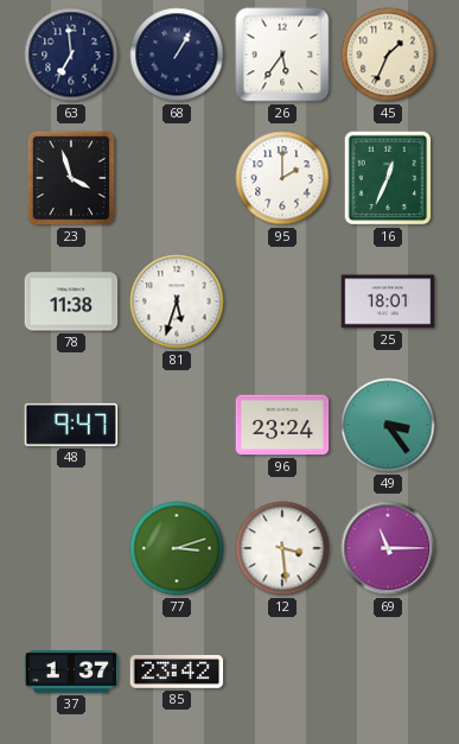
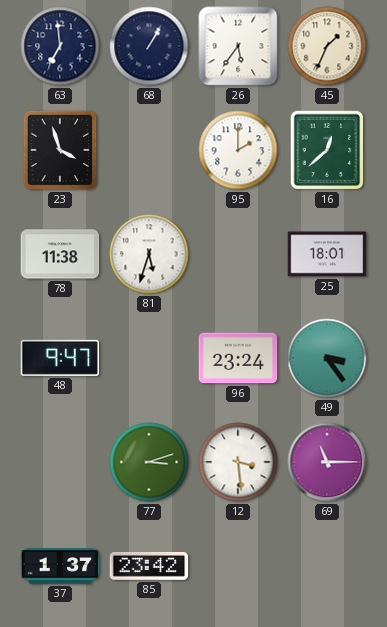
16: 12:34 -> 12:38
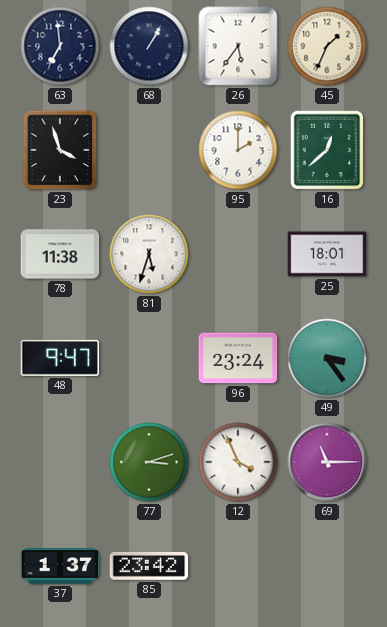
12: 3:29 -> 3:56
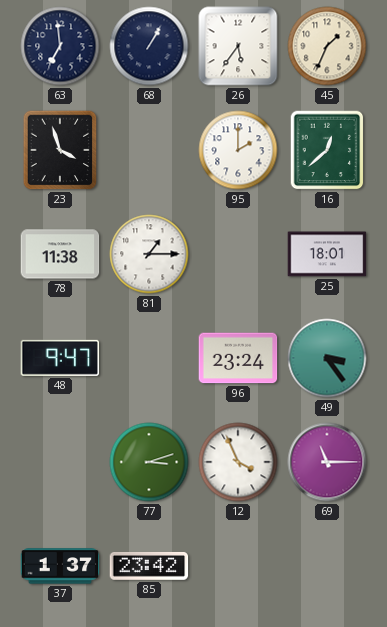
81: 5:33 -> 1:15
